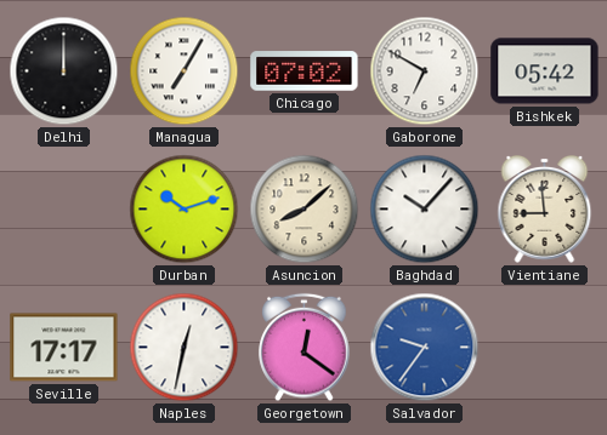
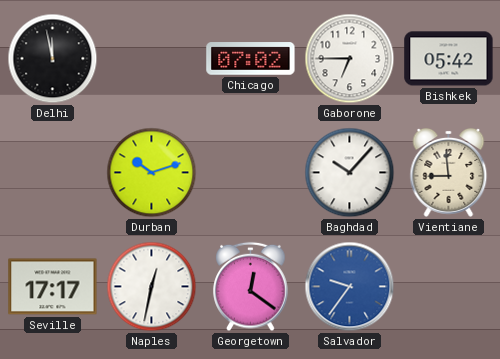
Delhi: 12:00 -> 11:58
Managua: 7:05 -> none
Gaborone: 6:50 -> 6:45
Asuncion: 8:08 -> none
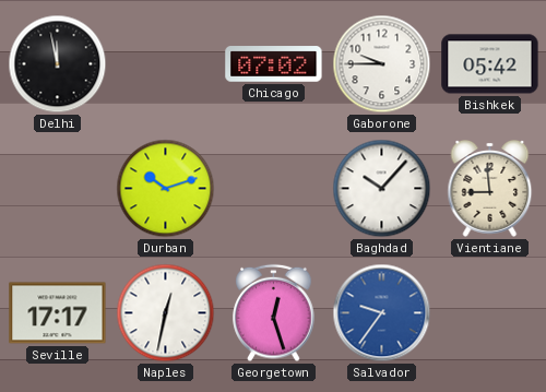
Gaborone: 6:45 -> 9:45
Georgetown: 12:21 -> 12:27
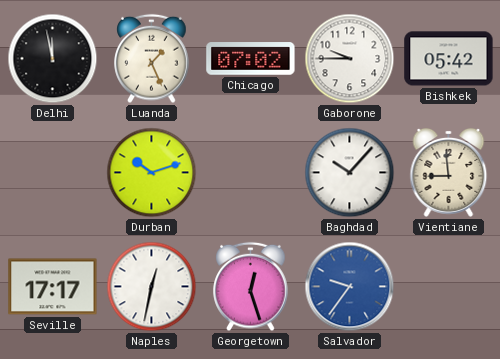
Luanda: none -> 1:26
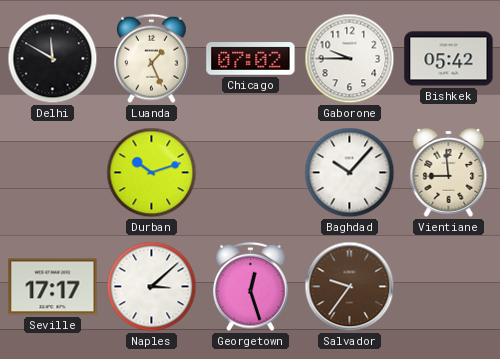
Delhi: 11:58 -> 11:50
Naples: 12:32 -> 3:08
Salvador dial: blue -> brown
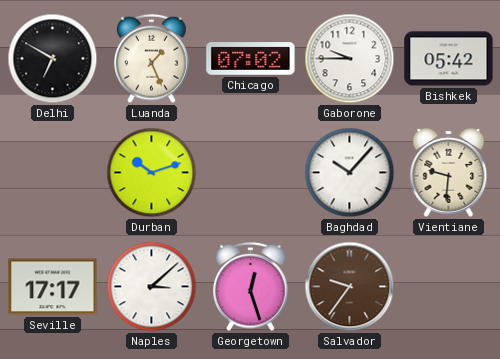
Delhi: 11:50 -> 6:50
Vientiane: 8:59 -> 9:31
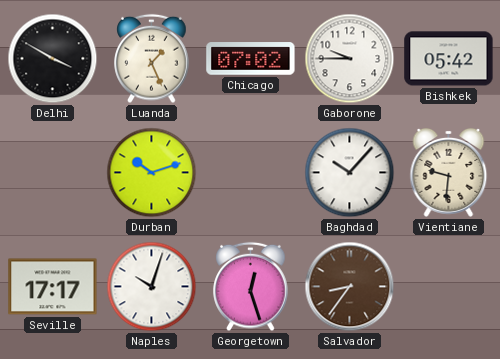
Delhi: 6:50 -> 3:50
Naples: 3:08 -> 10:03
Salvador: 9:36 -> 8:36
